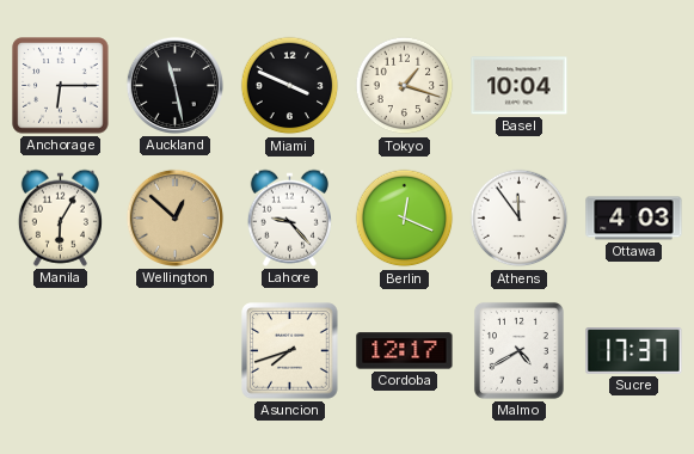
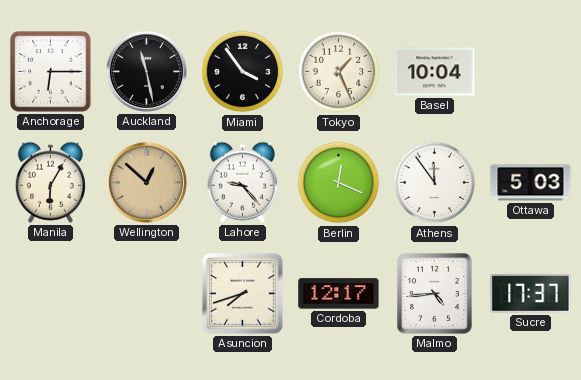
Miami: 3:49 -> 3:54
Tokyo: 1:18 -> 1:26
Ottawa: 4:03 -> 5:03
Malmo: 4:40 -> 4:44
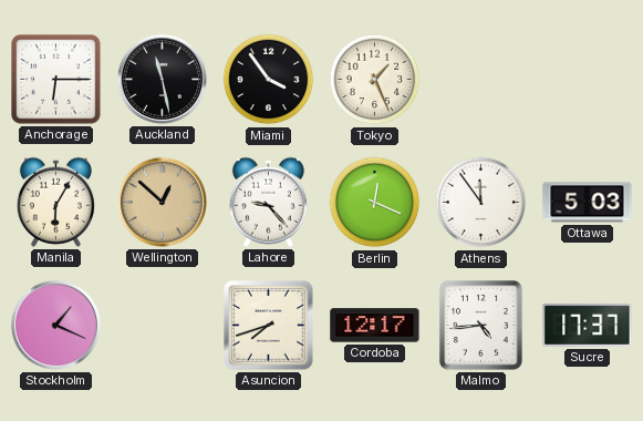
Basel: 10:04 -> none
Stockholm: none -> 1:19
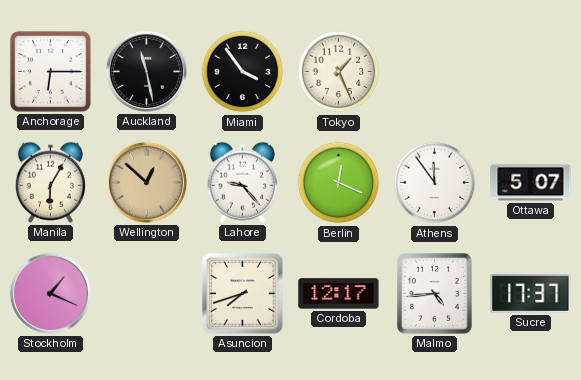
Ottawa: 5:03 -> 5:07
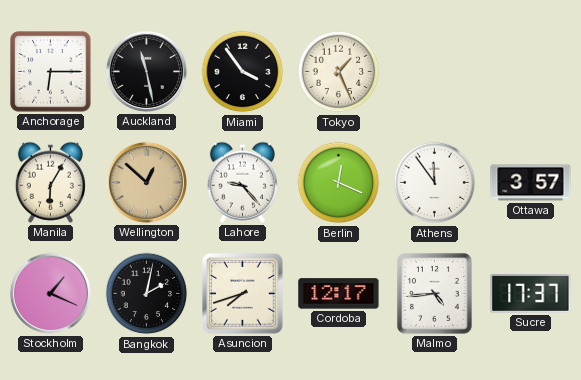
Ottawa: 5:07 -> 3:57
Bangkok: none -> 2:02
